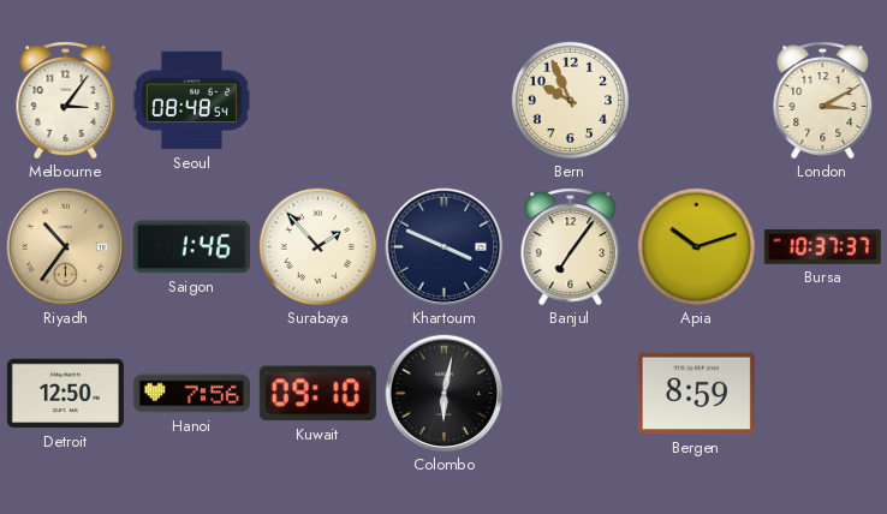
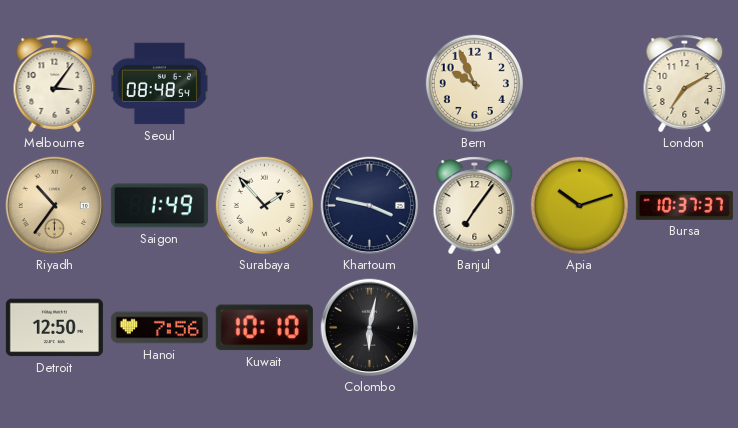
London: 3:10 -> 7:10
Saigon: 1:46 -> 1:49
Khartoum: 3:49 -> 3:47
Kuwait: 09:10 -> 10:10
Bergen: 8:59 -> none
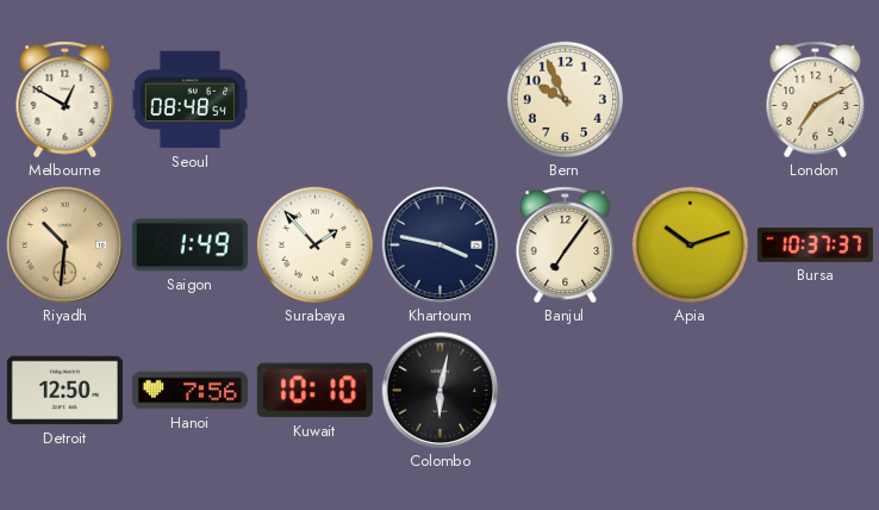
Melbourne: 3:06 -> 12:50
Riyadh: 10:36 -> 10:31
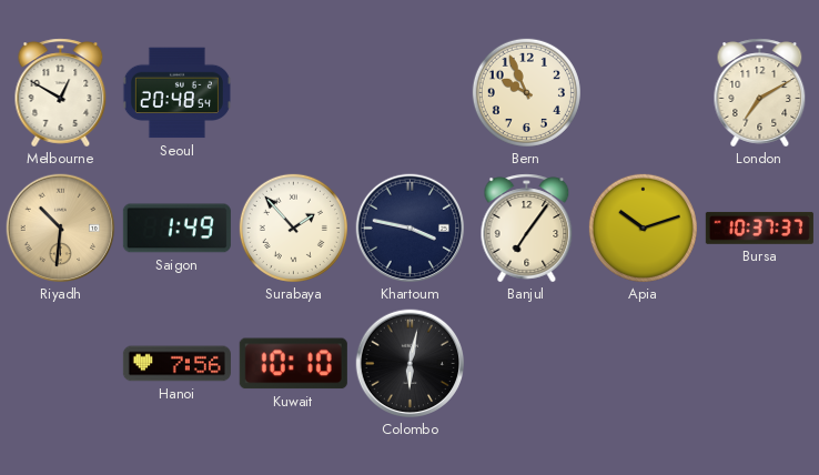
Seoul: 08:48 -> 20:48
Detroit: 12:50 -> none
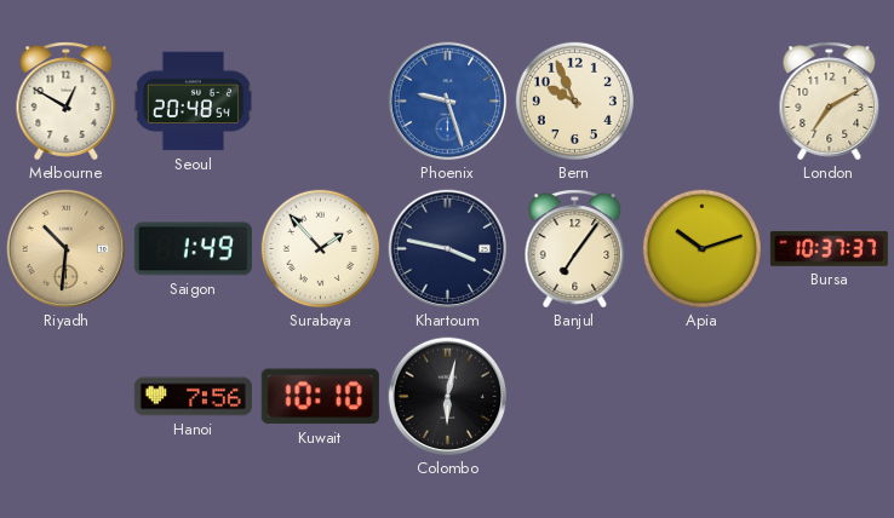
Phoenix: none -> 9:27
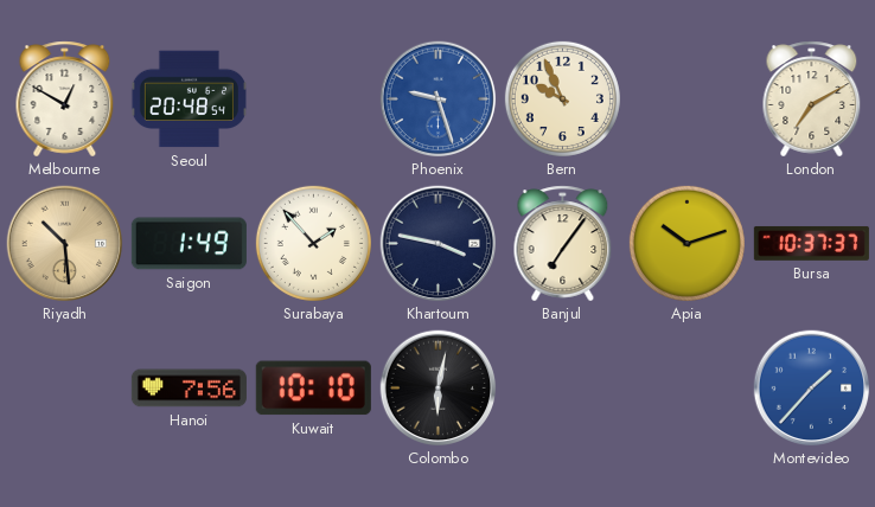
Riyadh: 10:31 -> 10:29
Montevideo: none -> 1:37
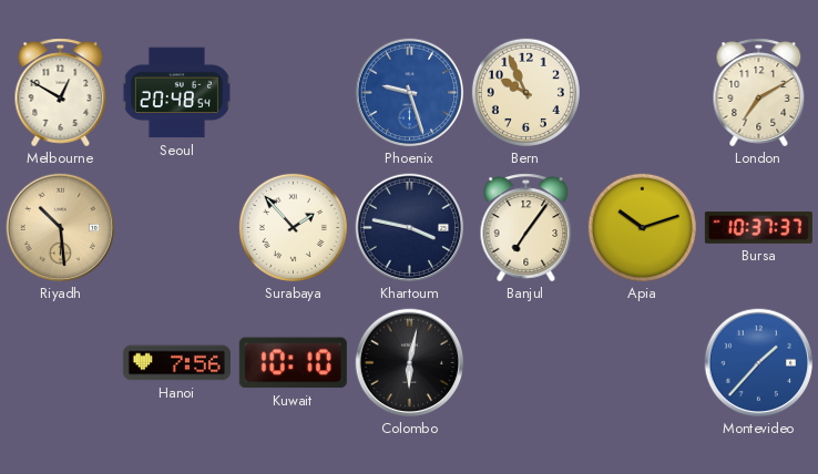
Saigon: 1:49 -> none
